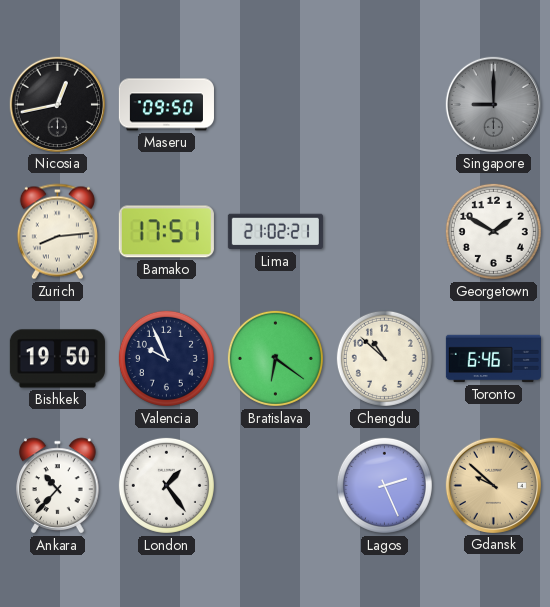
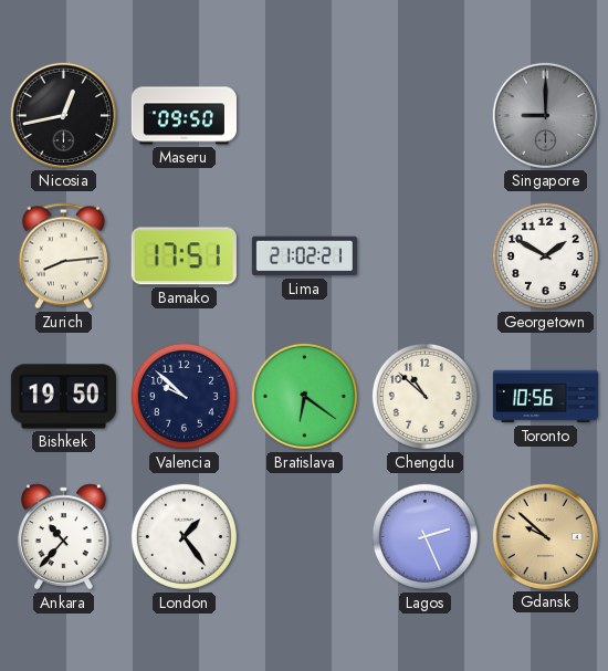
Valencia: 9:56 -> 9:52
Toronto: 6:46 -> 10:56
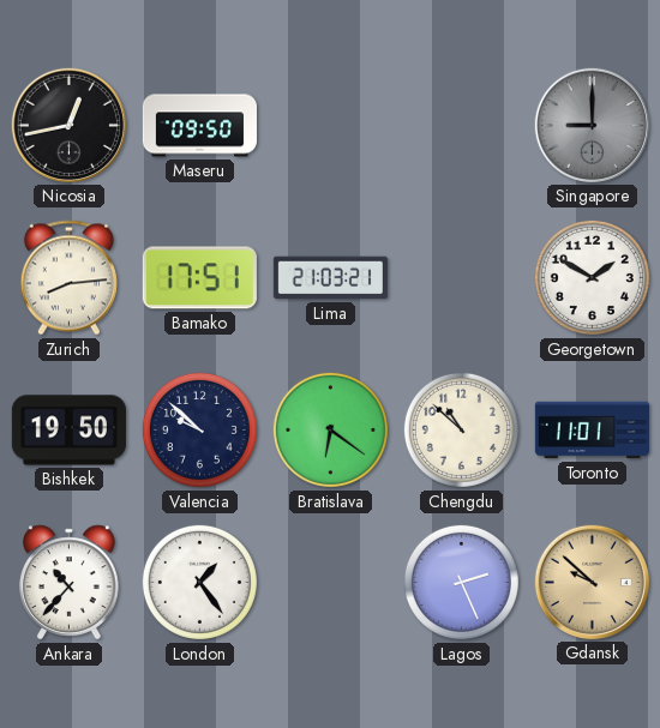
Lima: 21:02 -> 21:03
Toronto: 10:56 -> 11:01
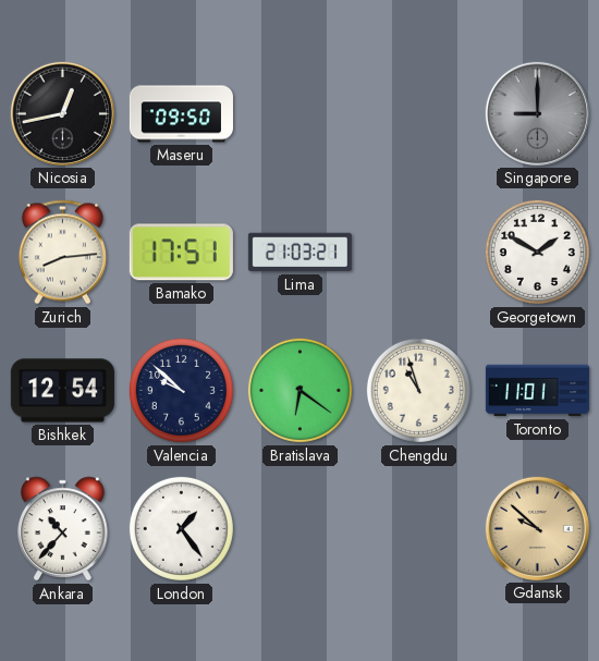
Bishkek: 19:50 -> 12:54
Chengdu: 10:52 -> 10:57
Lagos: 2:26 -> none
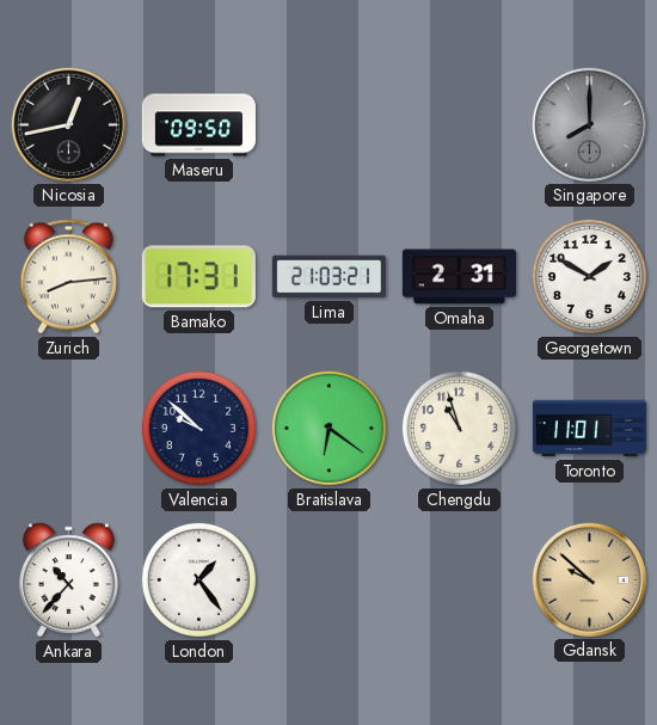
Singapore: 9:00 -> 8:00
Bamako: 17:51 -> 17:31
Omaha: none -> 2:31
Bishkek: 12:54 -> none
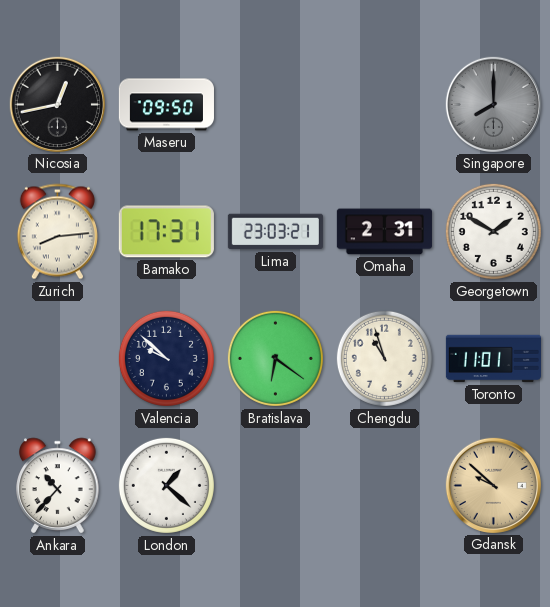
Lima: 21:03 -> 23:03
London: 1:24 -> 1:22
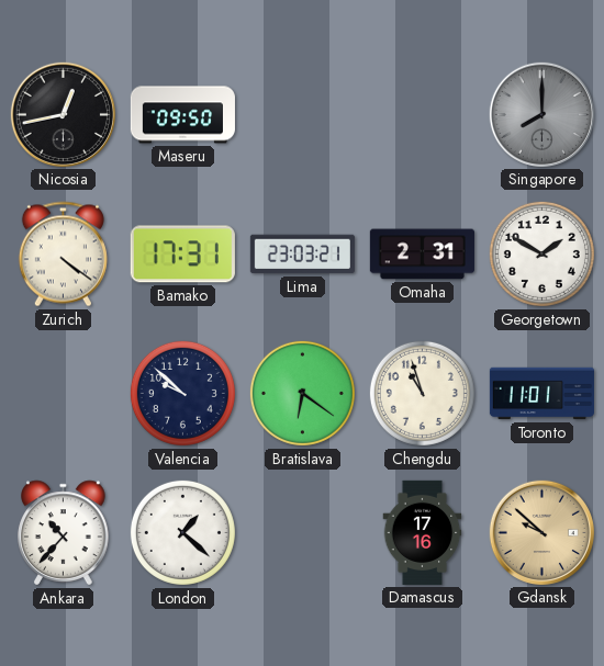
Zurich: 8:14 -> 4:21
Damascus: none -> 17:16
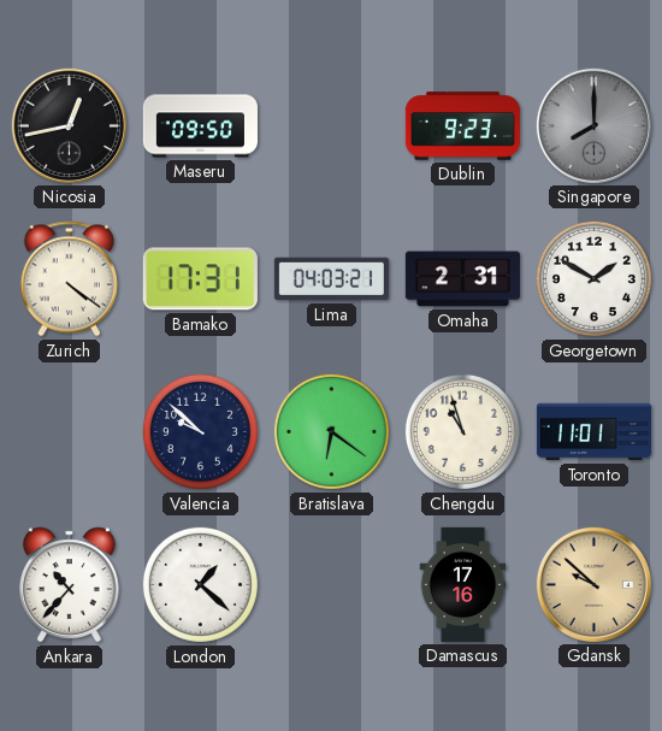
Dublin: none -> 9:23
Lima: 23:03 -> 04:03
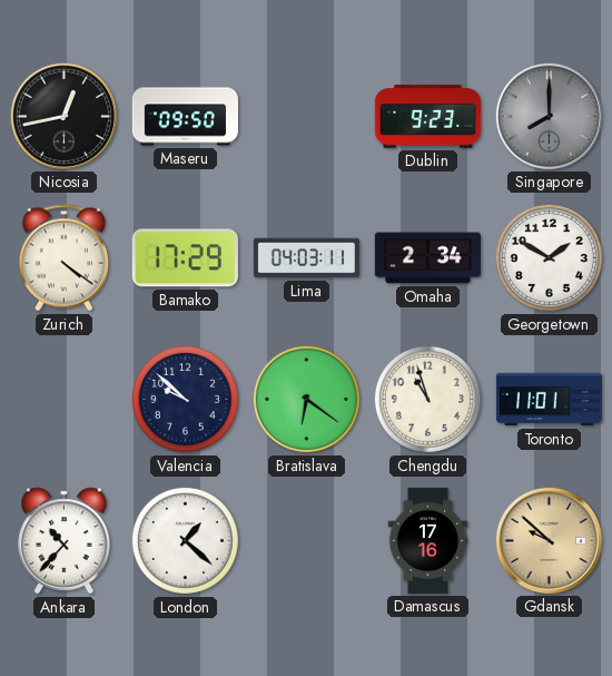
Bamako: 17:31 -> 17:29
Lima: 04:03:21 -> 04:03:11
Omaha: 2:31 -> 2:34
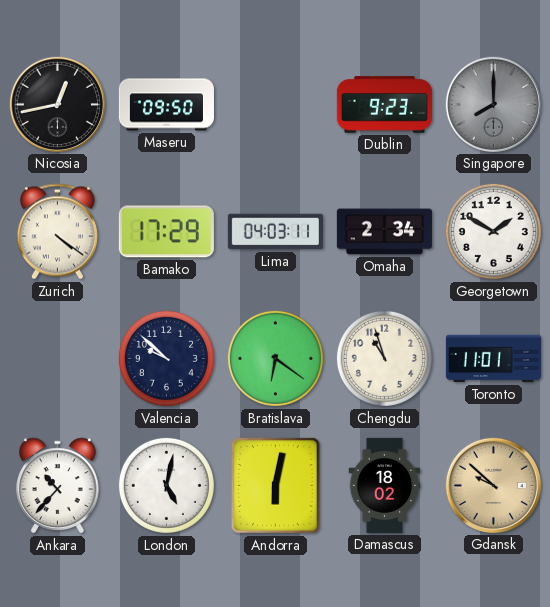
London: 1:22 -> 5:02
Andorra: none -> 6:02
Damascus: 17:16 -> 18:02
